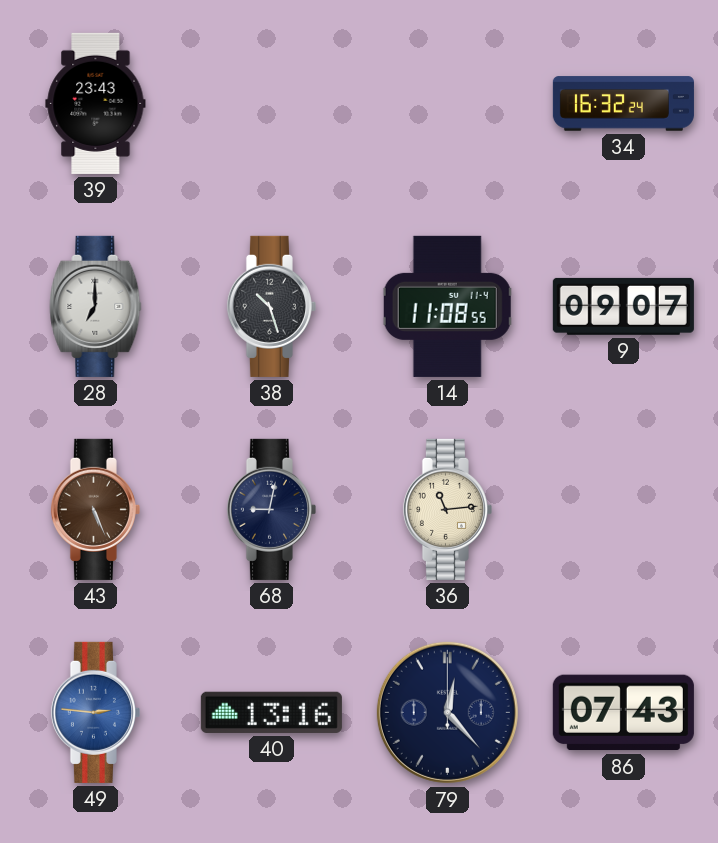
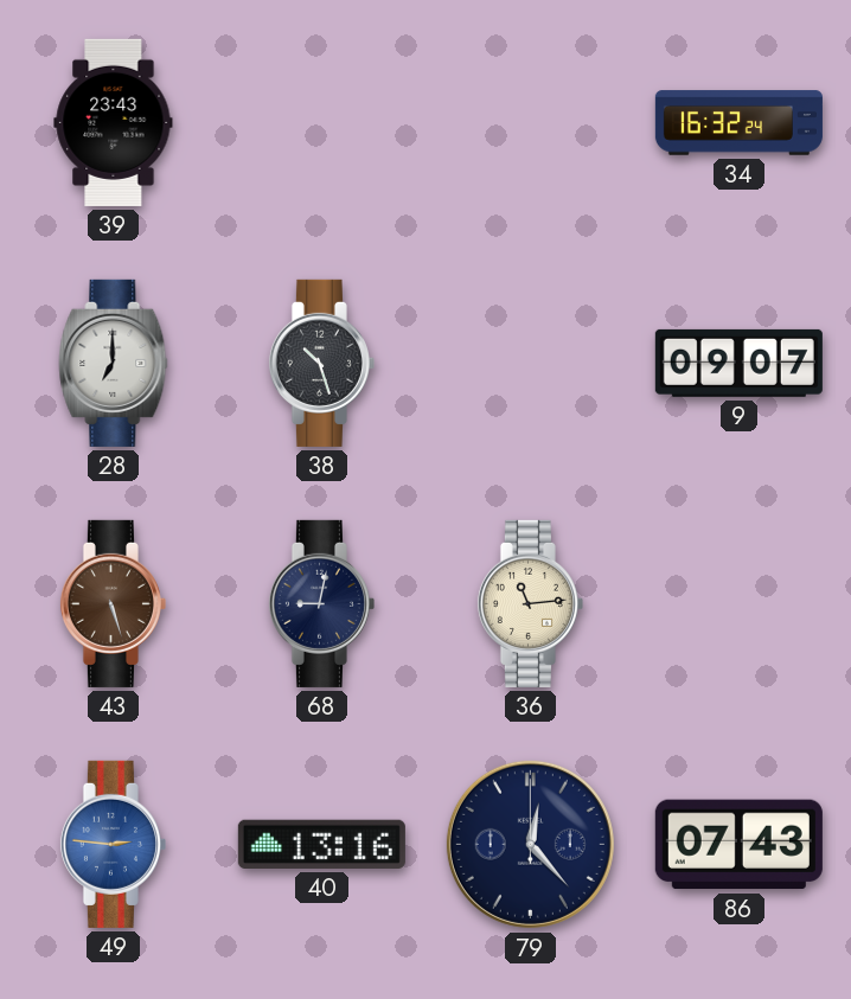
14: 11:08 -> none
43: 5:26 -> 5:27
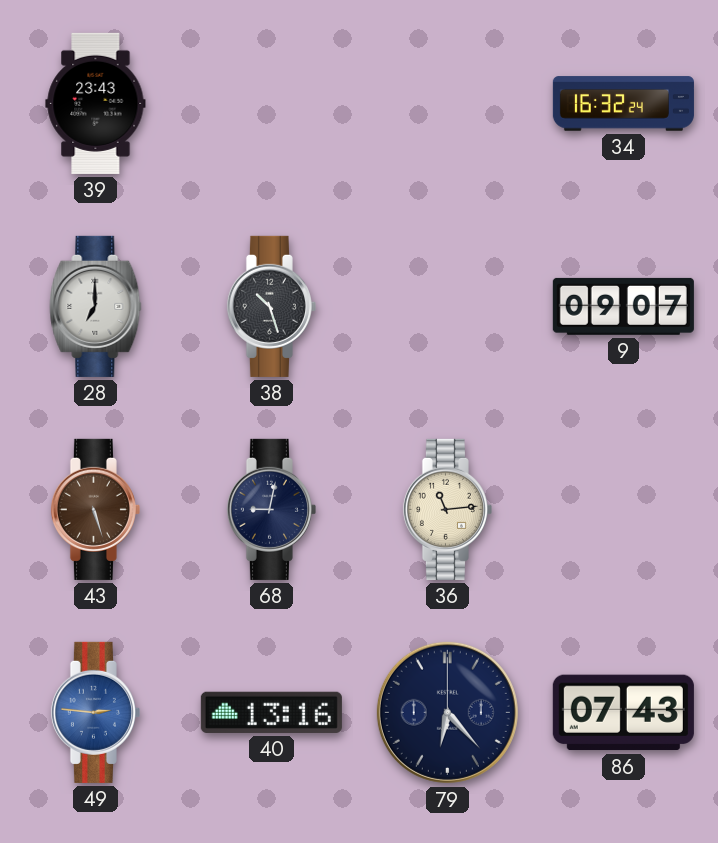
79: 12:23 -> 6:23
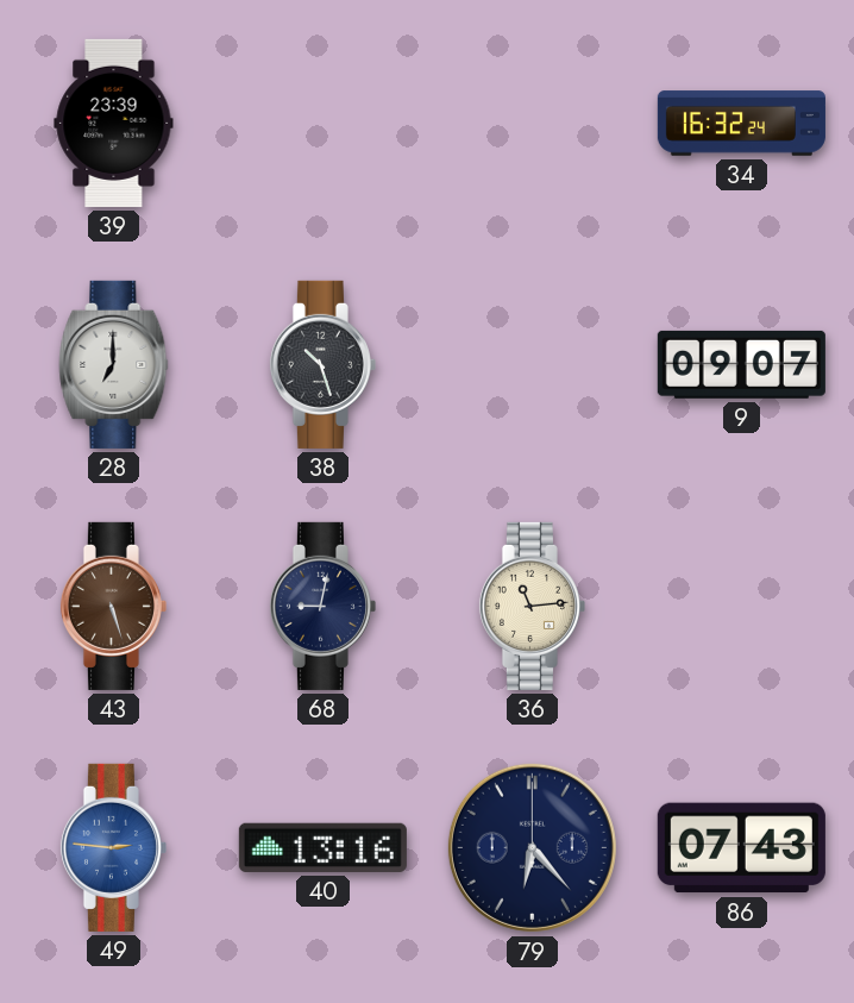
39: 23:43 -> 23:39
